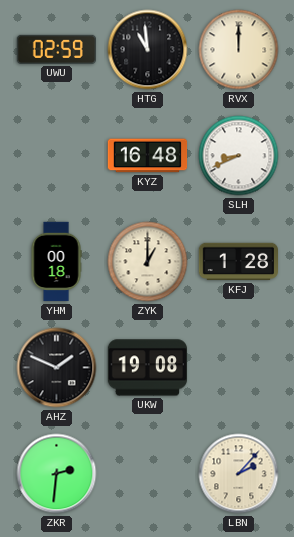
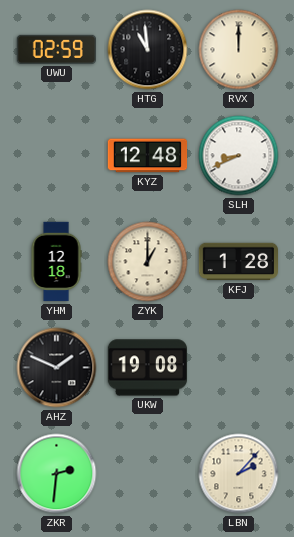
KYZ: 16:48 -> 12:48
YHM: 00:18 -> 12:18
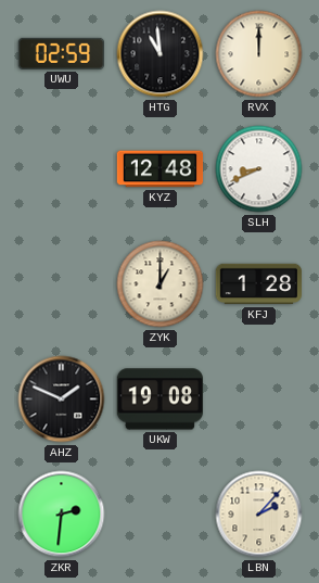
YHM: 12:18 -> none
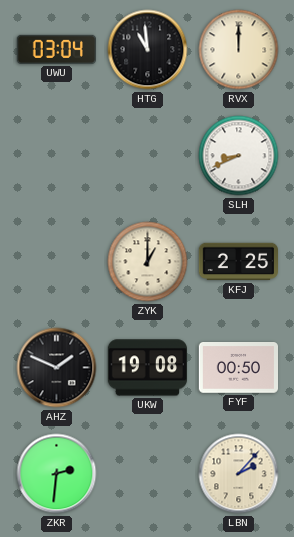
UWU: 02:59 -> 03:04
KYZ: 12:48 -> none
KFJ: 1:28 -> 2:25
FYF: none -> 00:50
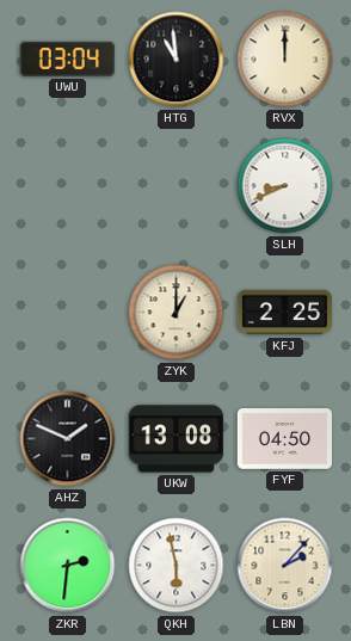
UKW: 19:08 -> 13:08
FYF: 00:50 -> 04:50
QKH: none -> 5:58
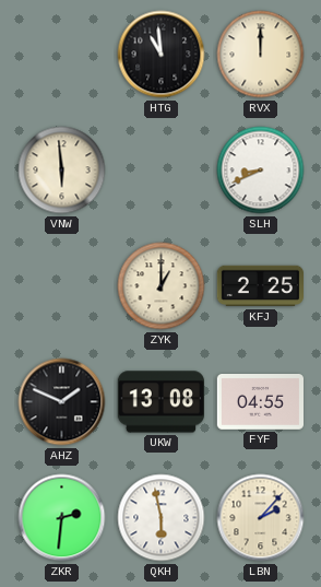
UWU: 03:04 -> none
VNW: none -> 5:59
FYF: 04:50 -> 04:55
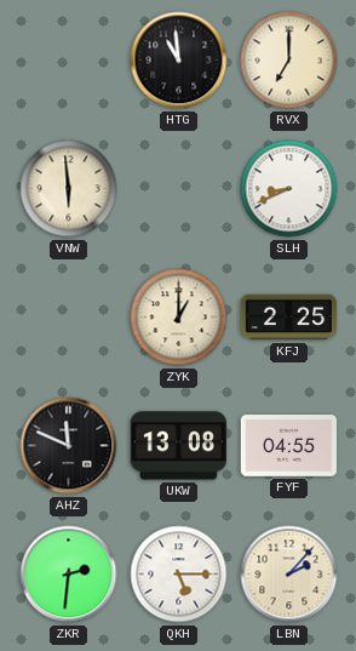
RVX: 12:00 -> 7:00
AHZ: 1:49 -> 11:49
QKH: 5:58 -> 5:15
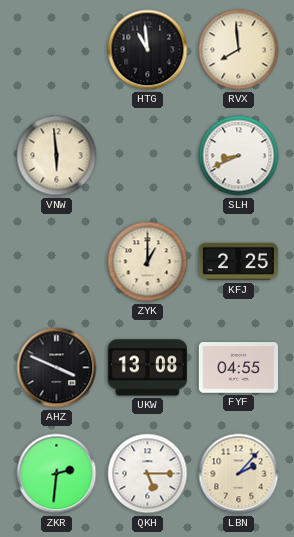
RVX: 7:00 -> 7:59
AHZ: 11:49 -> 3:49
